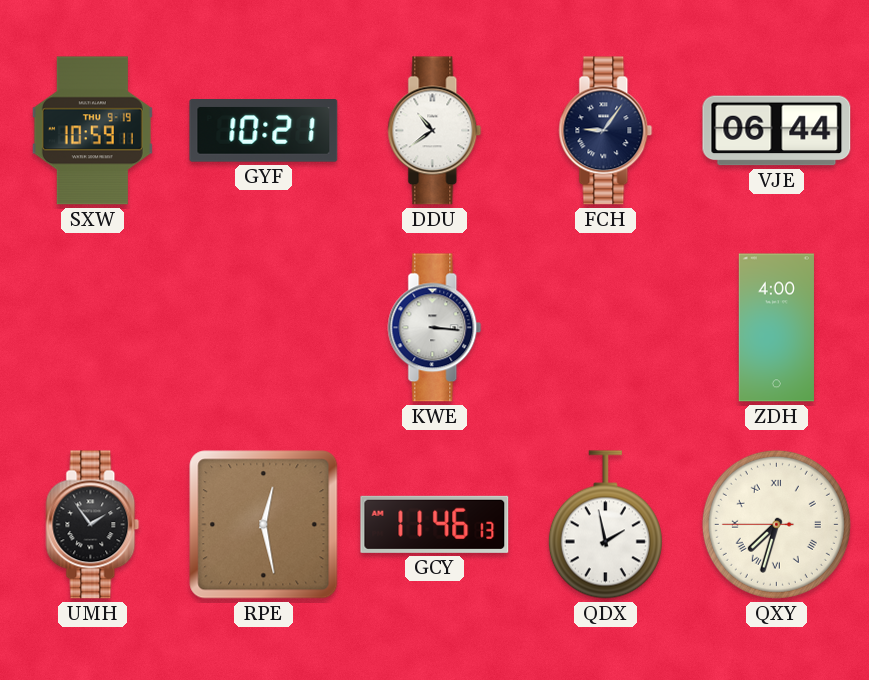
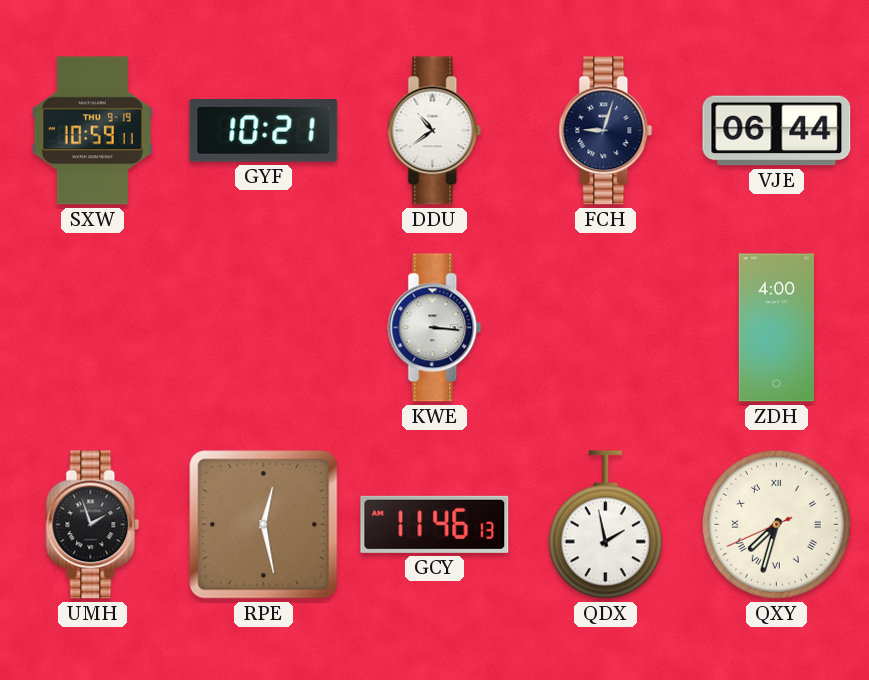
FCH: 9:06 -> 9:03
UMH: 1:54 -> 1:57
QXY: 7:32:45 -> 7:32:41
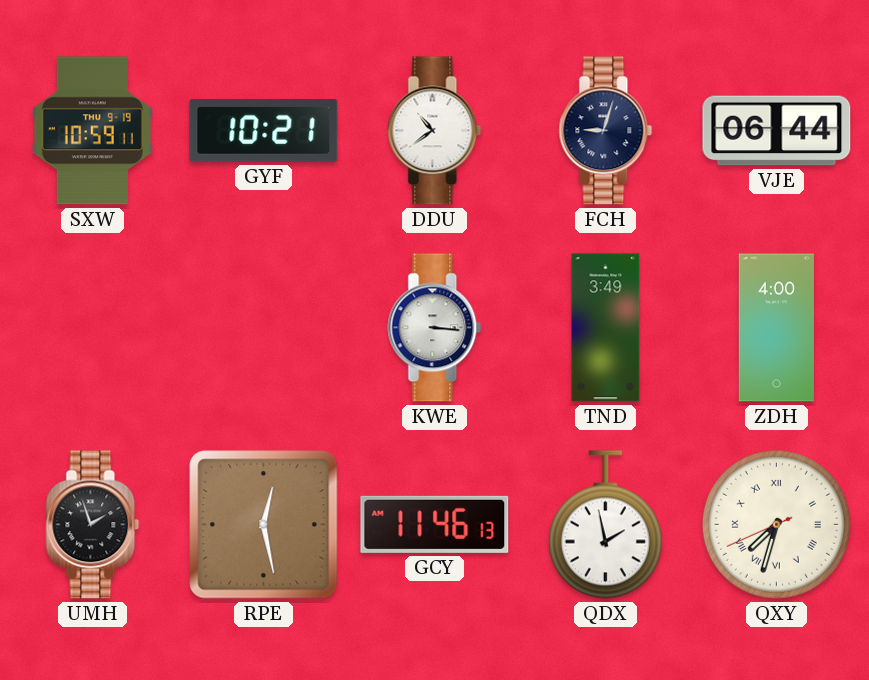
TND: none -> 3:49
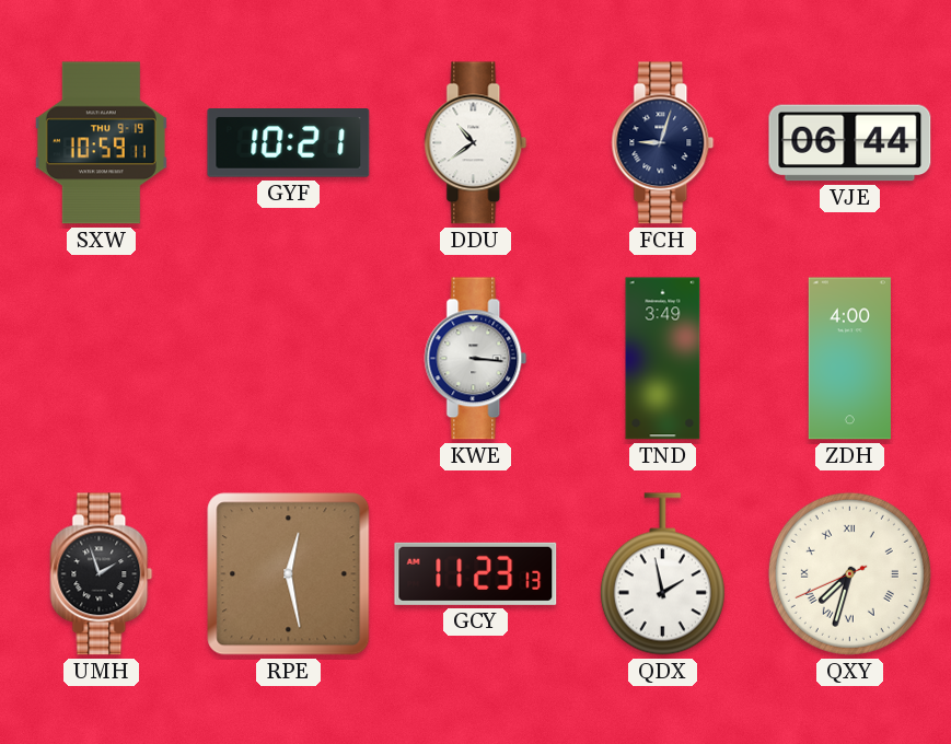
GCY: 11:46 -> 11:23
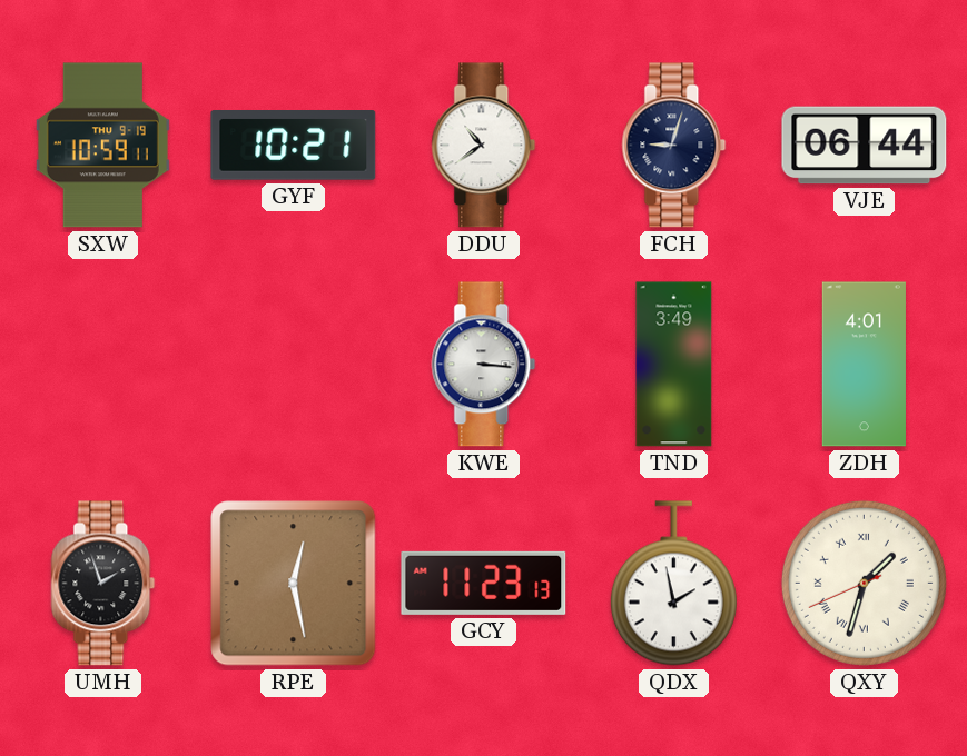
ZDH: 4:00 -> 4:01
QXY: 7:32 -> 1:32
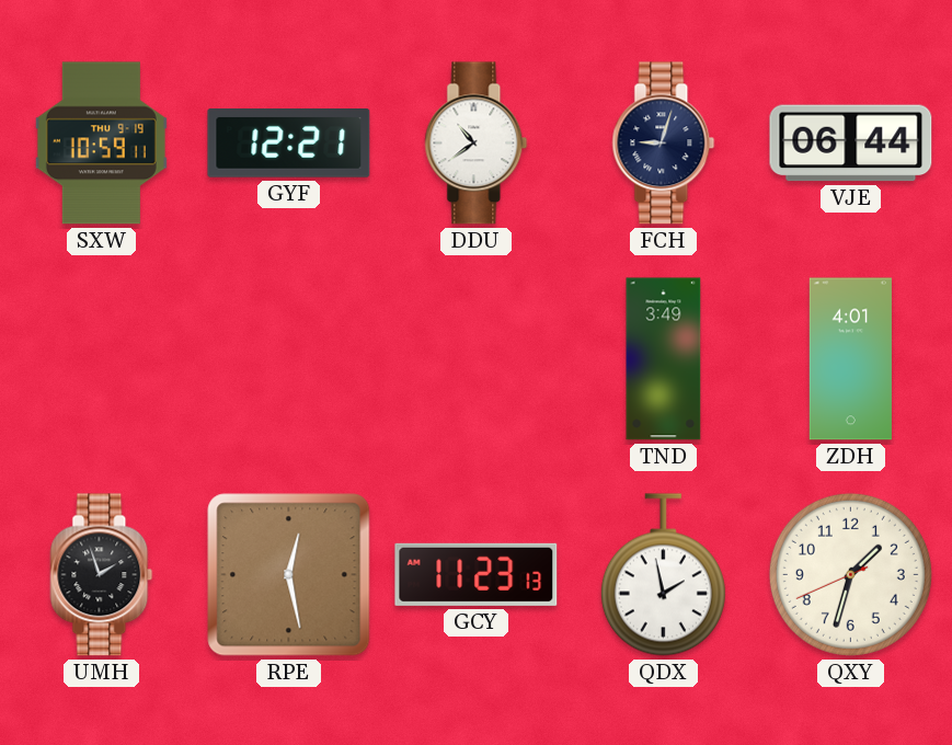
GYF: 10:21 -> 12:21
KWE: 3:16 -> none
QXY numerals: Roman -> Arabic
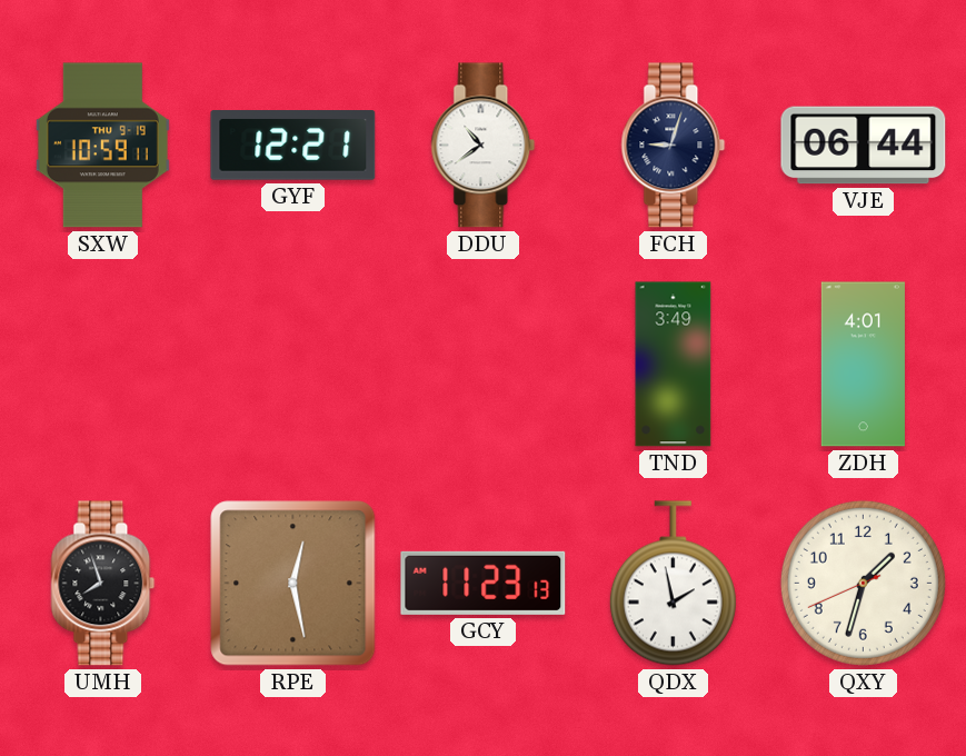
UMH: 1:57 -> 7:57
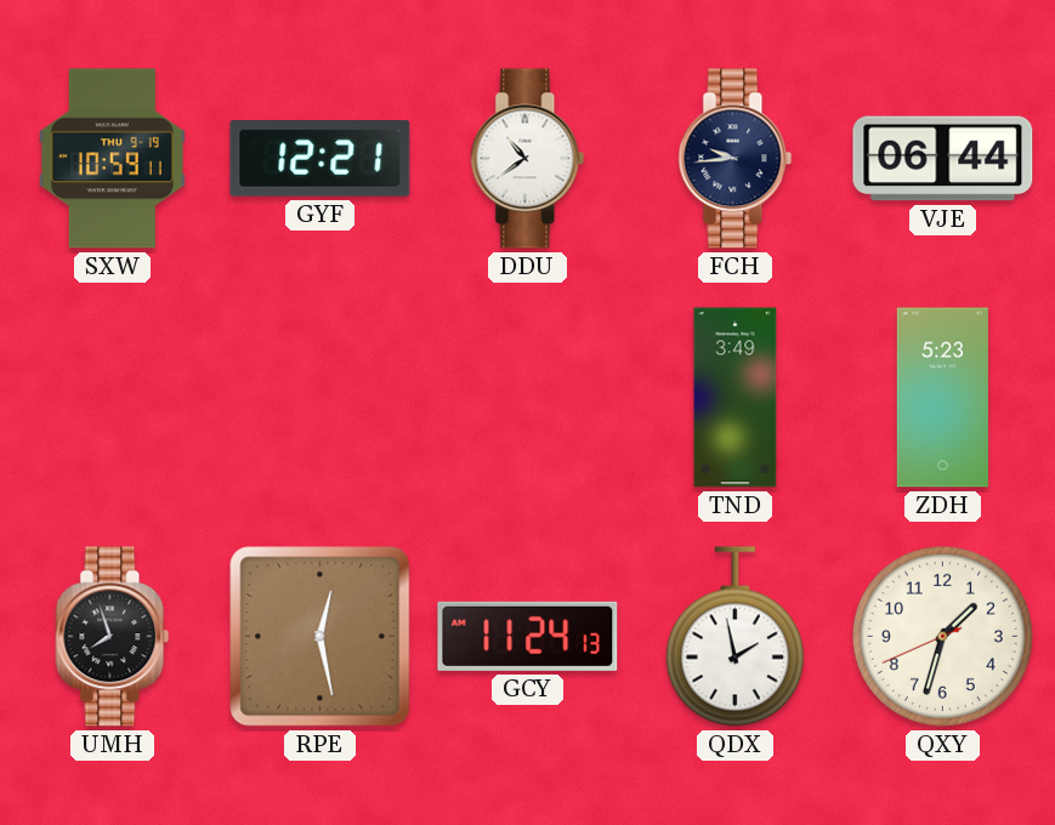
FCH: 9:03 -> 9:44
ZDH: 4:01 -> 5:23
GCY: 11:23 -> 11:24
